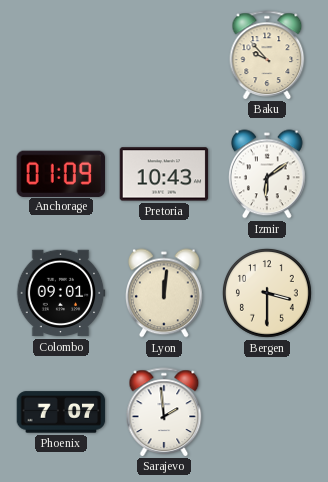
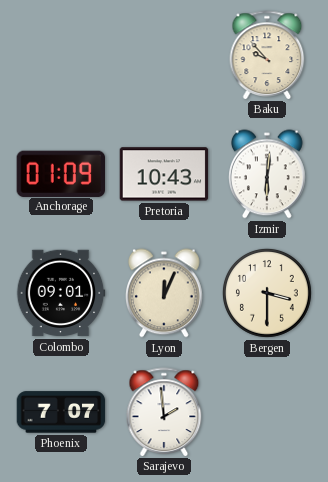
Izmir: 6:09 -> 6:01
Lyon: 12:01 -> 12:04
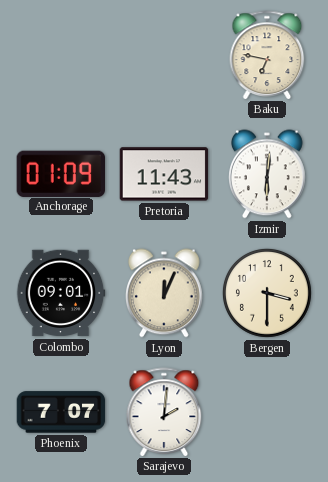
Baku: 9:53 -> 6:47
Pretoria: 10:43 -> 11:43
Sarajevo: 1:59 -> 2:01
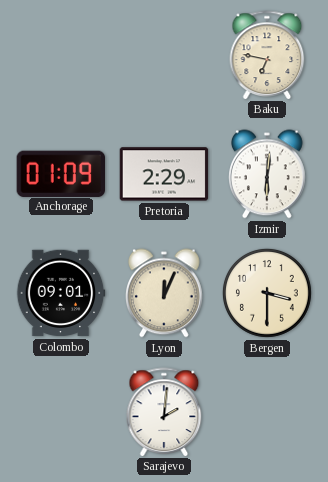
Pretoria: 11:43 -> 2:29
Phoenix: 7:07 -> none
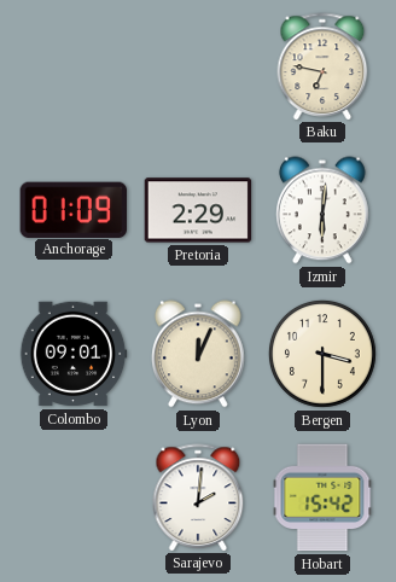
Hobart: none -> 15:42
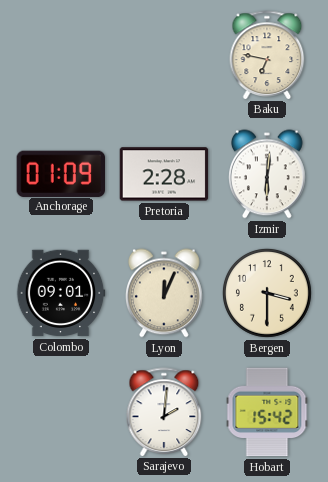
Pretoria: 2:29 -> 2:28
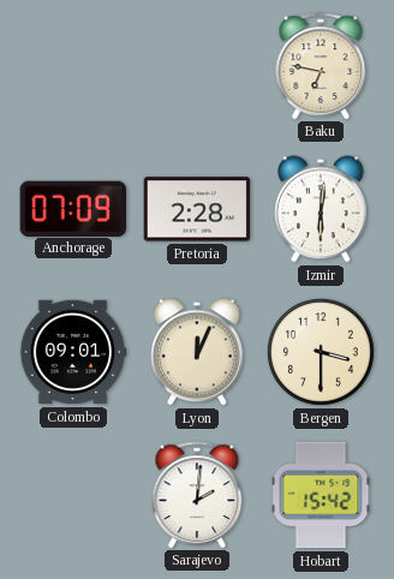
Anchorage: 01:09 -> 07:09
